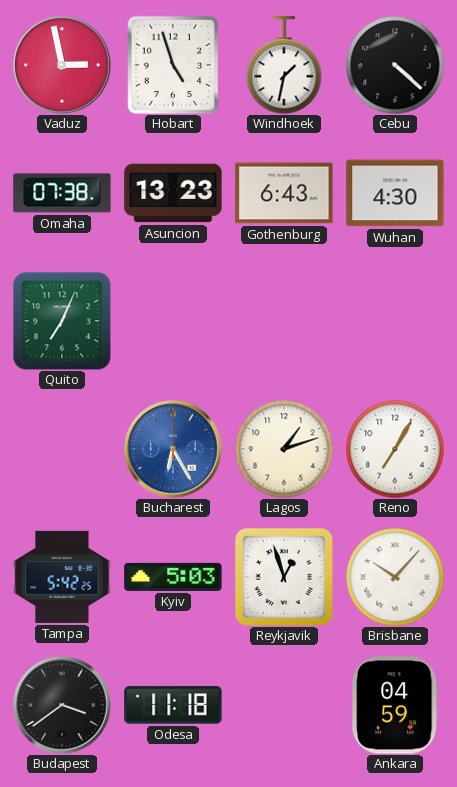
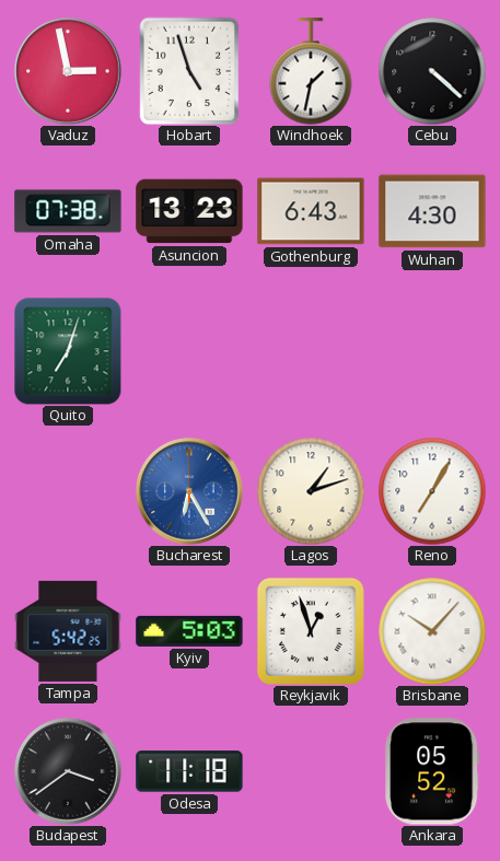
Quito: 7:04 -> 7:03
Ankara: 04:59 -> 05:52
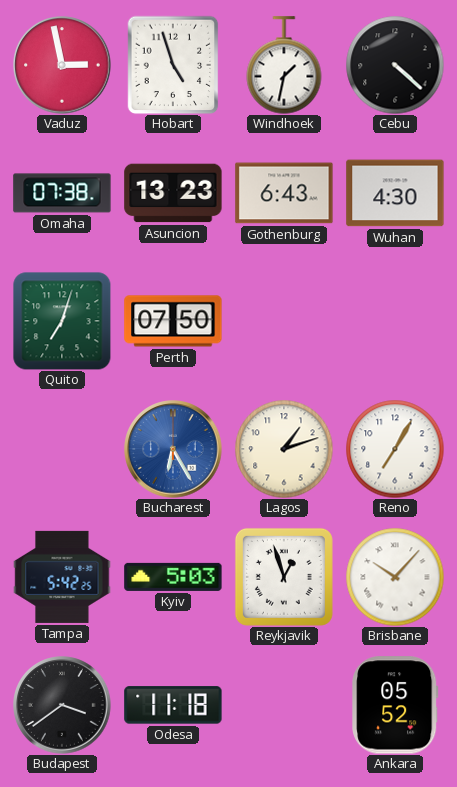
Perth: none -> 07:50
